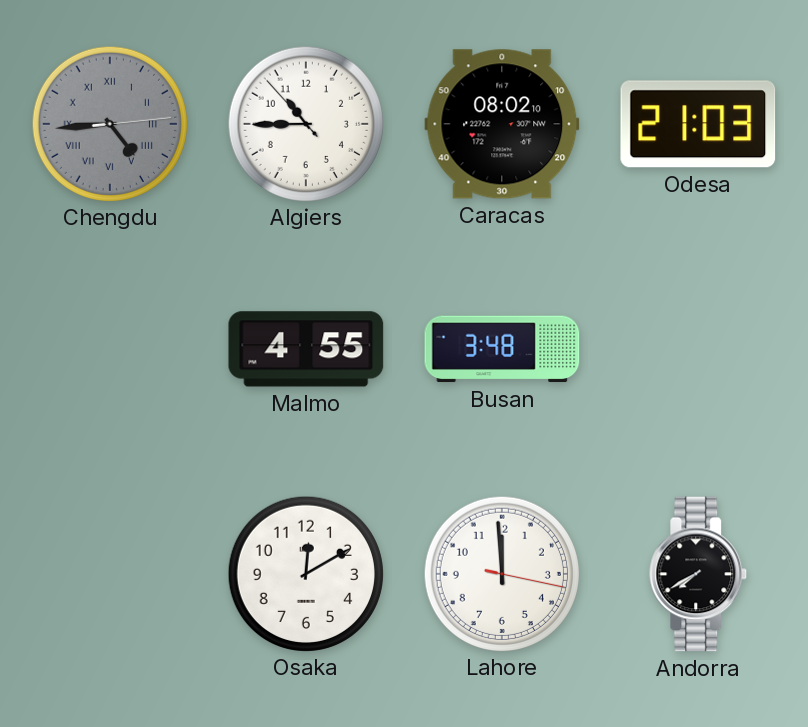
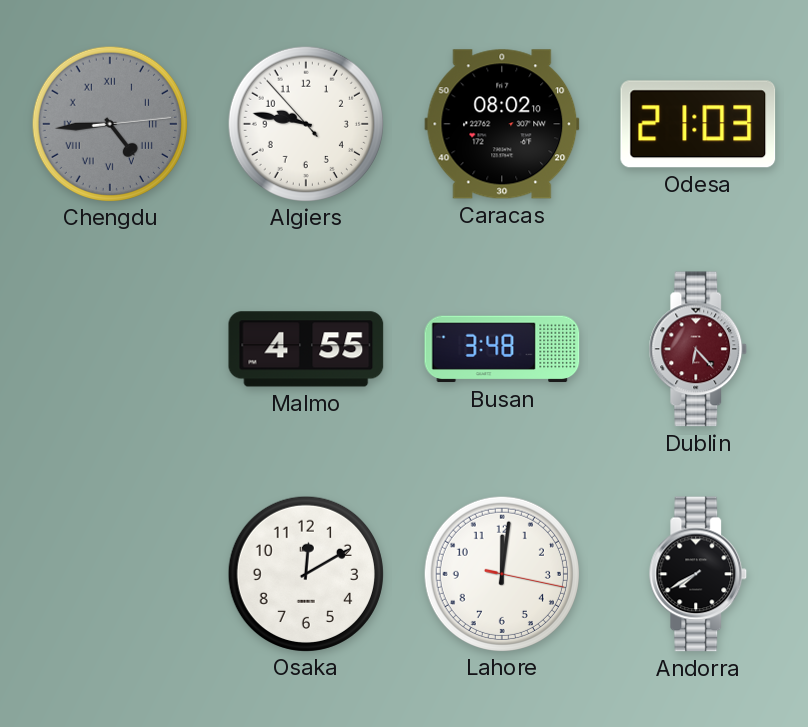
Algiers: 10:44 -> 9:46
Dublin: none -> 6:23
Lahore: 11:59 -> 12:01
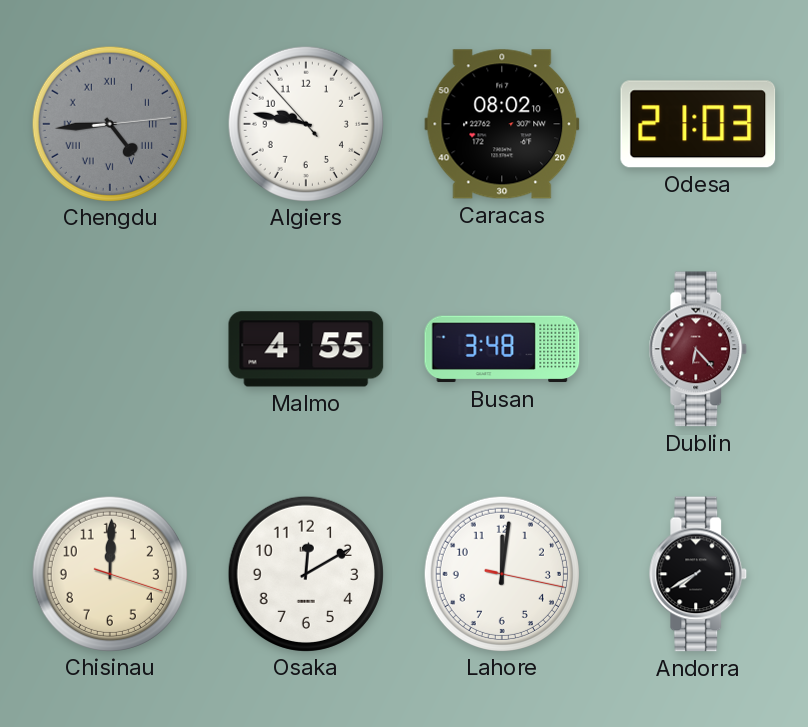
Chisinau: none -> 12:00
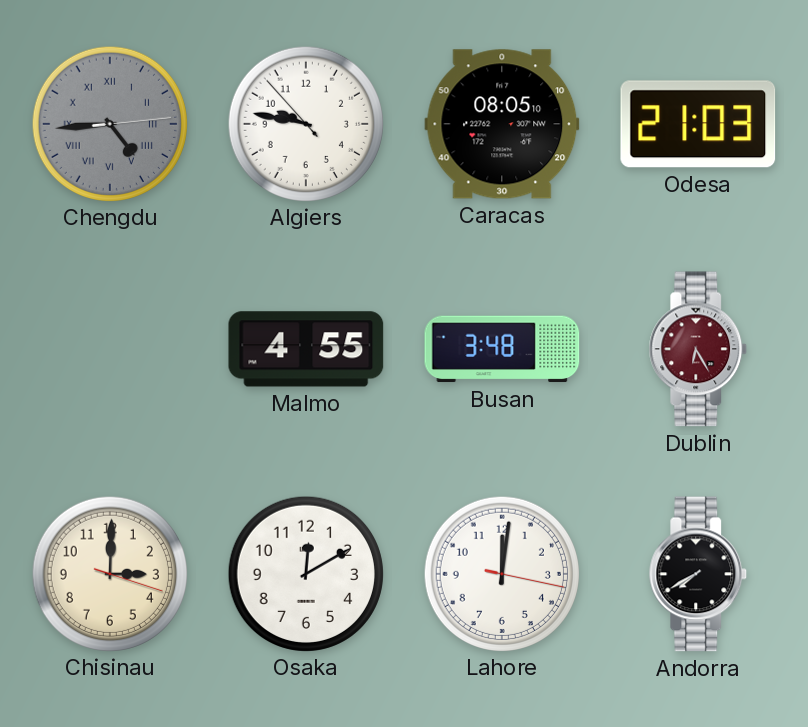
Caracas: 08:02 -> 08:05
Dublin: 6:23 -> 6:25
Chisinau: 12:00 -> 3:00
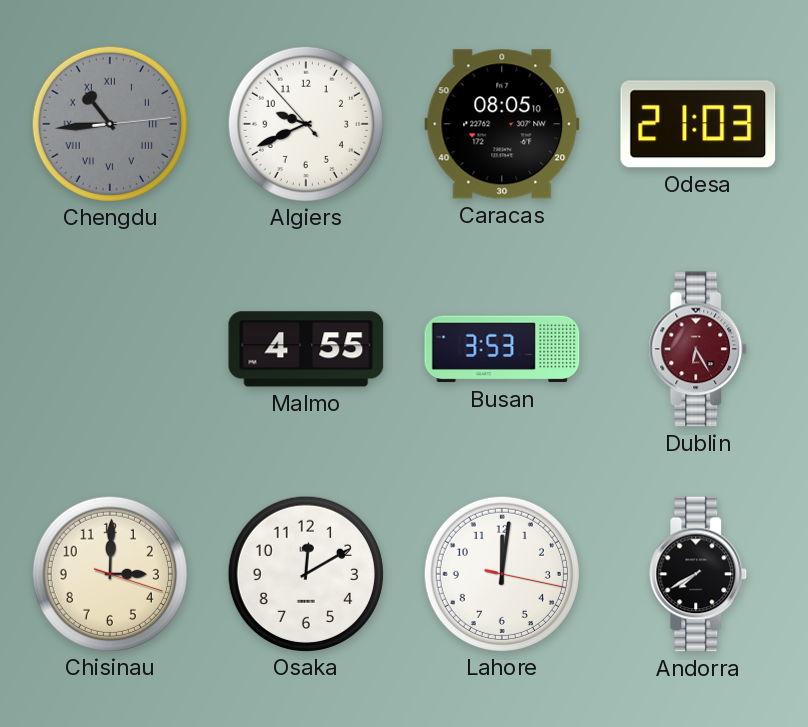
Chengdu: 4:44 -> 10:44
Algiers: 9:46 -> 9:40
Busan: 3:48 -> 3:53
